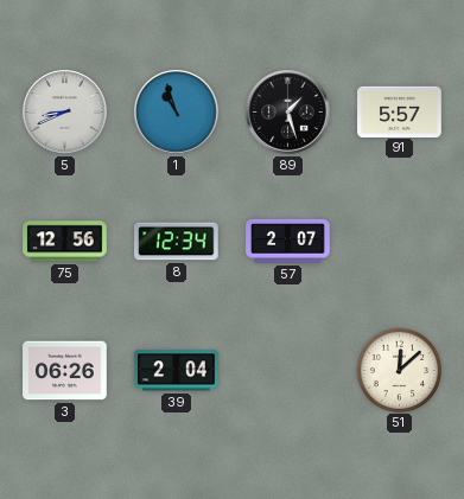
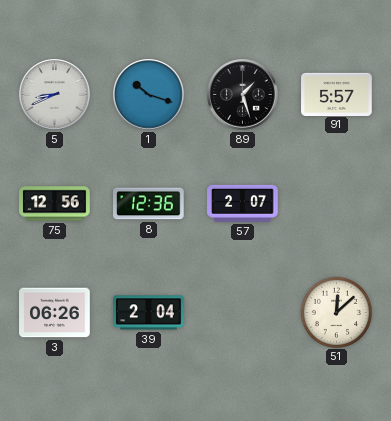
1: 10:57 -> 10:18
8: 12:34 -> 12:36
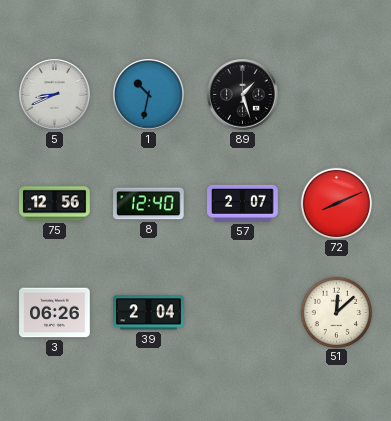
1: 10:18 -> 10:32
91: 5:57 -> none
8: 12:36 -> 12:40
72: none -> 8:11
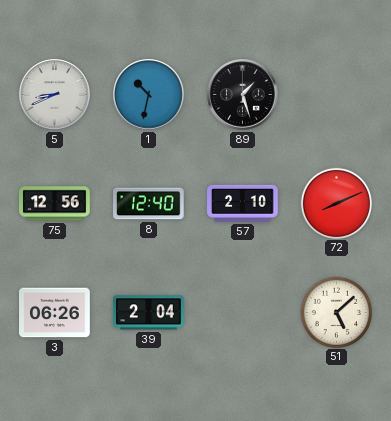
57: 2:07 -> 2:10
51: 12:08 -> 5:08
